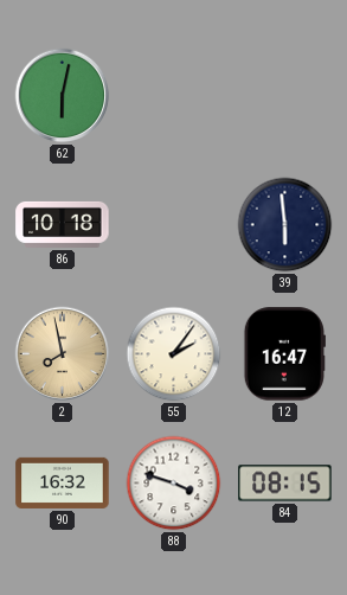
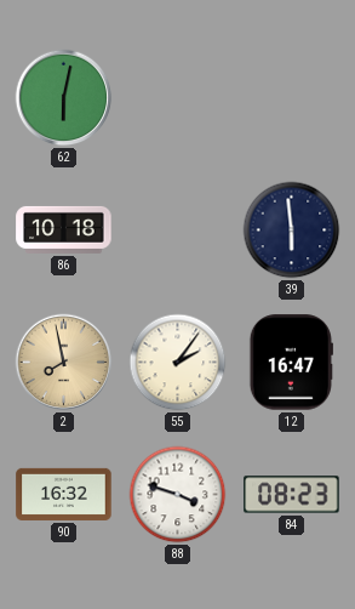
84: 08:15 -> 08:23
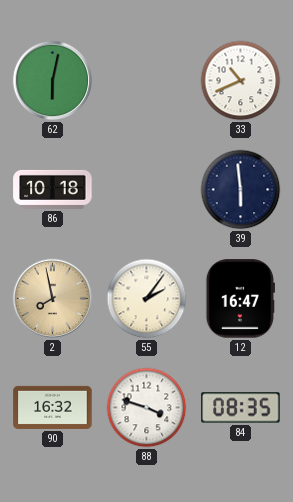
33: none -> 10:41
84: 08:23 -> 08:35
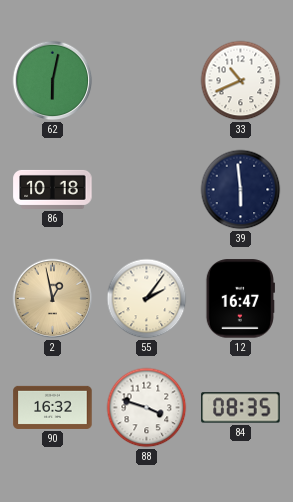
2: 7:58 -> 12:58
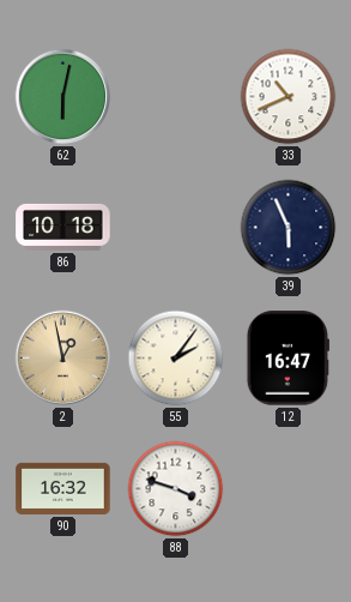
39: 5:59 -> 5:56
84: 08:35 -> none
